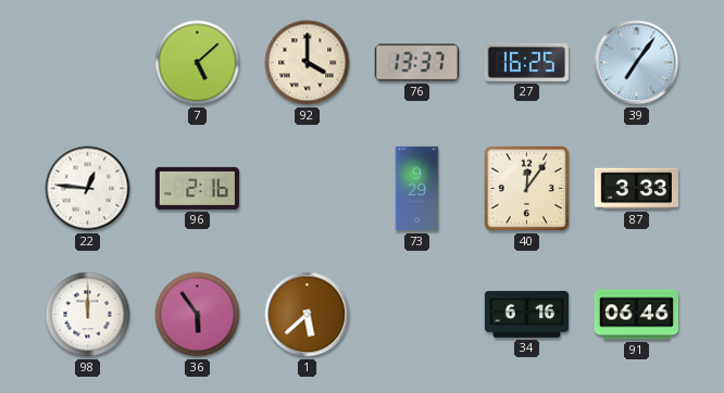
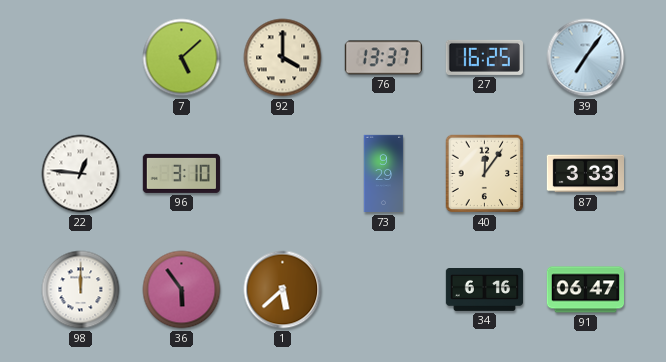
96: 2:16 -> 3:10
91: 06:46 -> 06:47
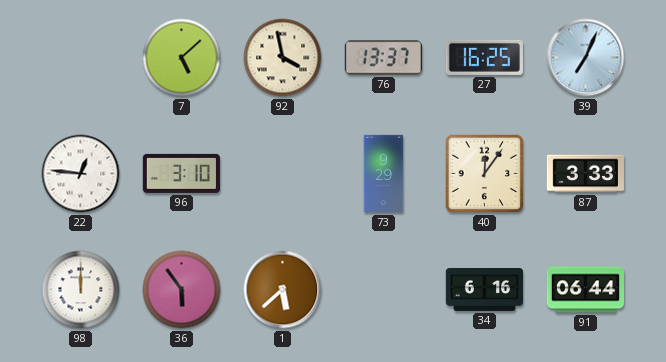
92: 4:00 -> 3:58
39: 7:06 -> 7:04
91: 06:47 -> 06:44
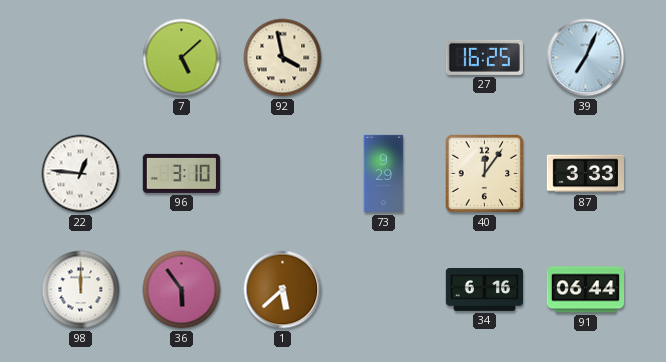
76: 13:37 -> none
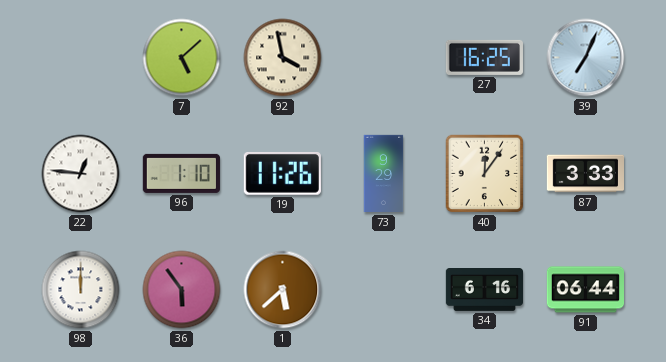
96: 3:10 -> 1:10
19: none -> 11:26
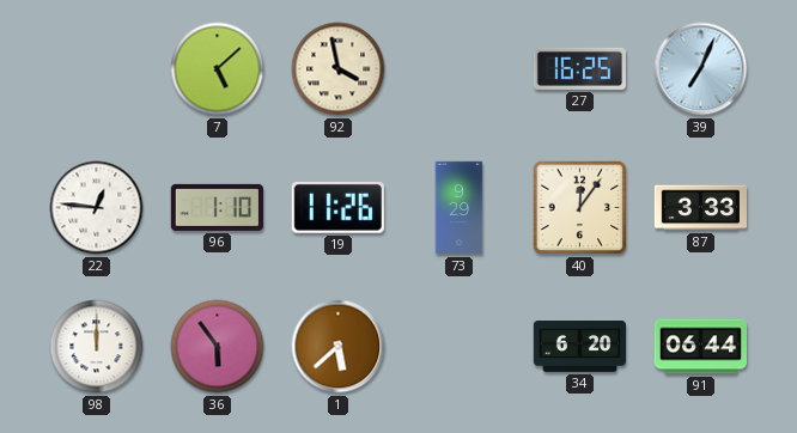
34: 6:16 -> 6:20
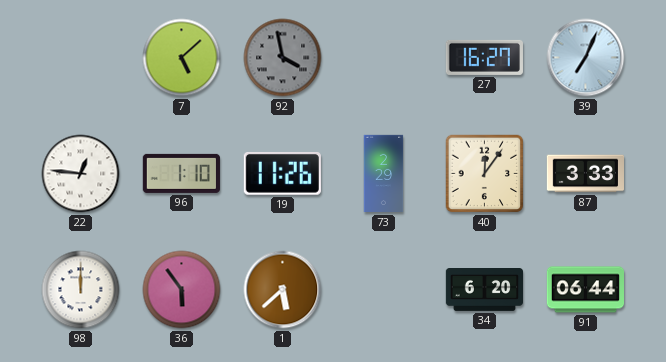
92 dial: cream -> grey
27: 16:25 -> 16:27
73: 9:29 -> 2:29
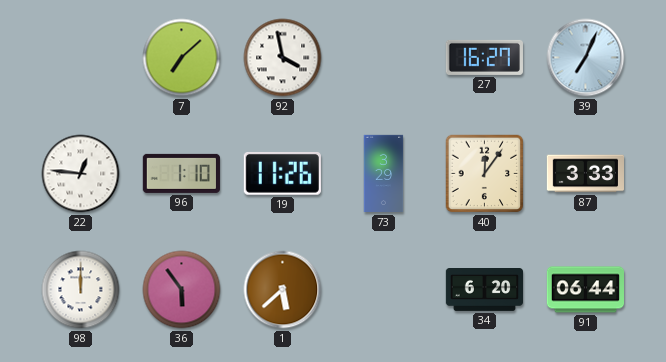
7: 5:08 -> 7:08
92 dial: grey -> white
73: 2:29 -> 3:29
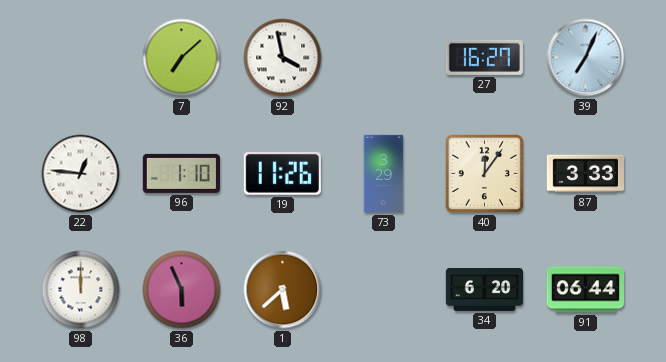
36: 5:54 -> 5:56
